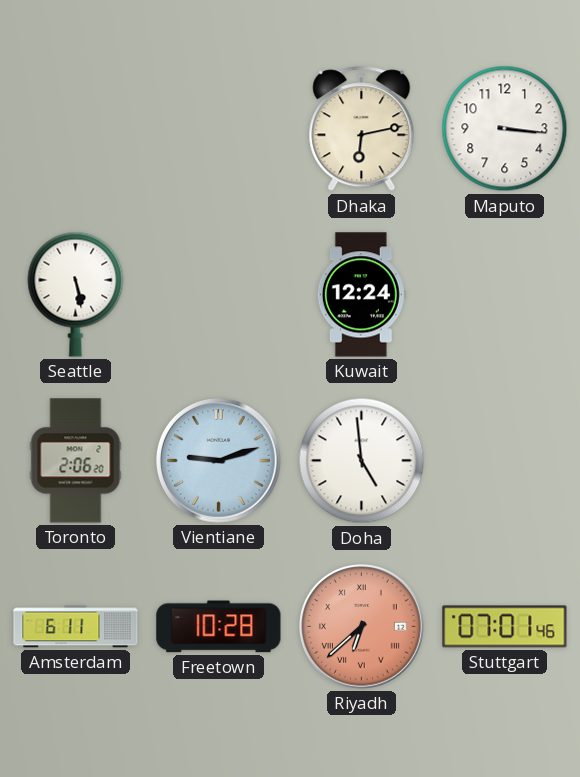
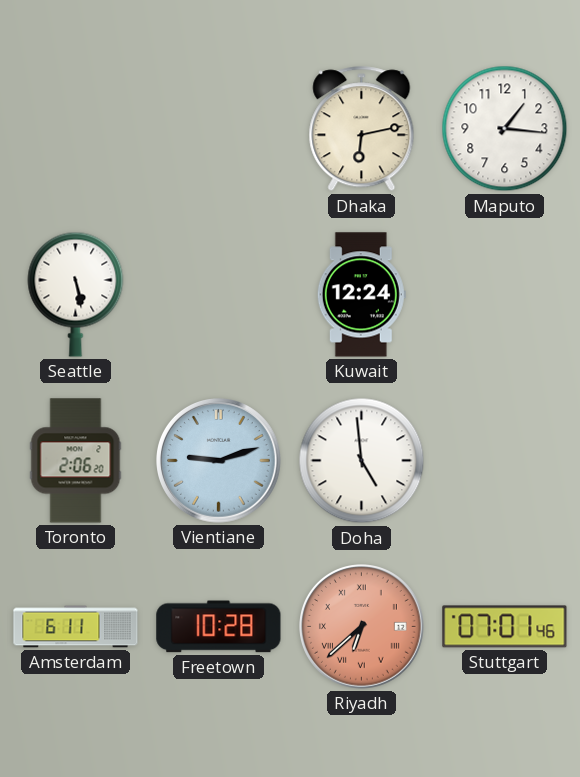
Maputo: 3:16 -> 1:16
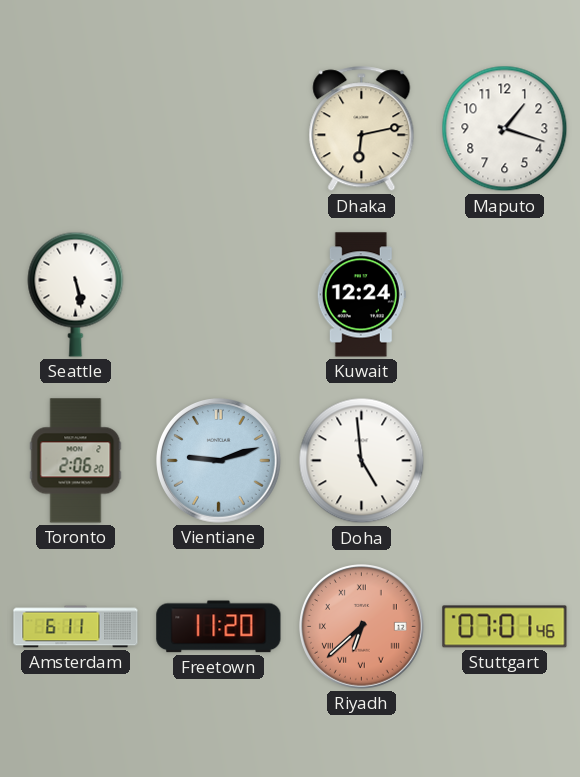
Maputo: 1:16 -> 1:18
Freetown: 10:28 -> 11:20
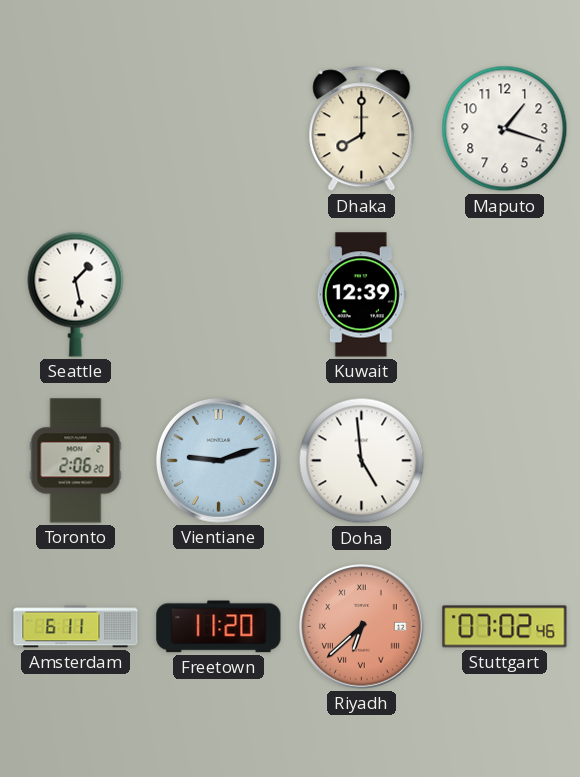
Dhaka: 6:13 -> 8:00
Seattle: 5:28 -> 1:28
Kuwait: 12:24 -> 12:39
Stuttgart: 07:01 -> 07:02
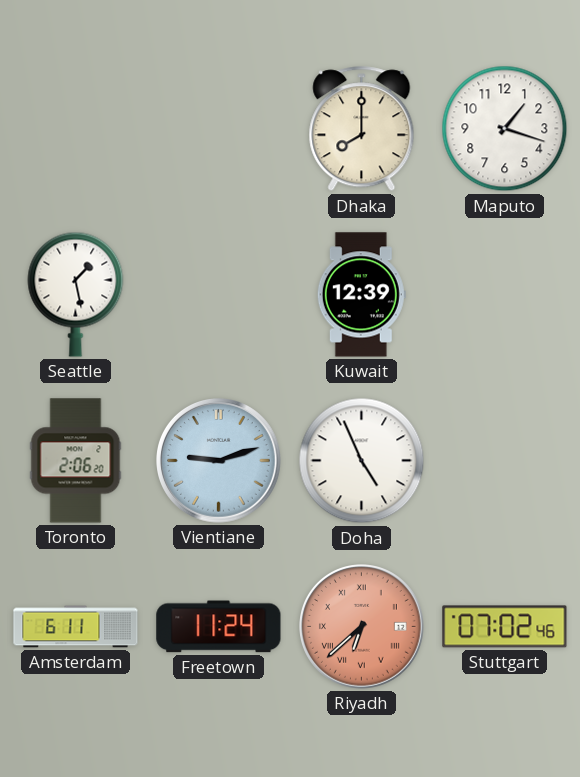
Doha: 4:59 -> 4:56
Freetown: 11:20 -> 11:24
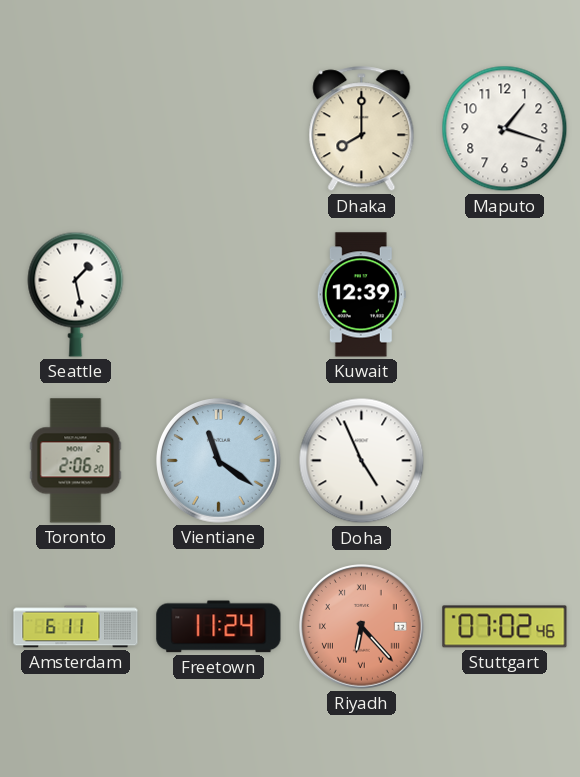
Vientiane: 9:12 -> 11:21
Riyadh: 6:38 -> 6:23
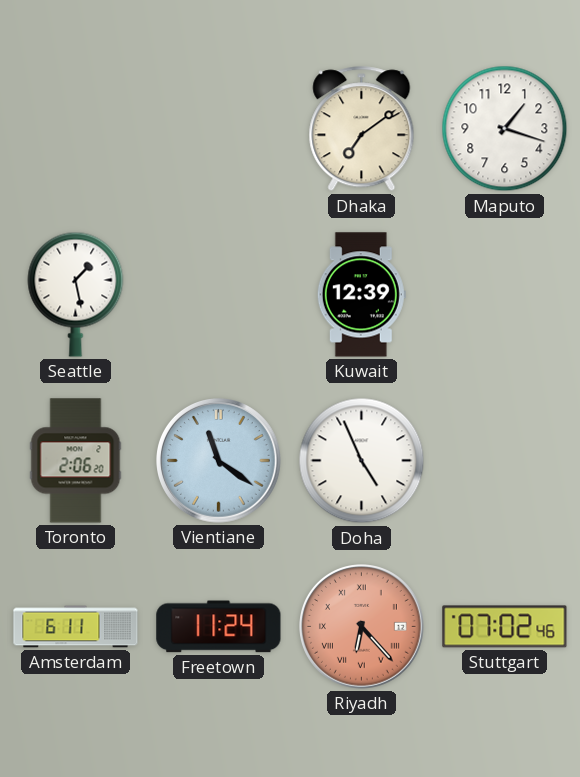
Dhaka: 8:00 -> 7:09
